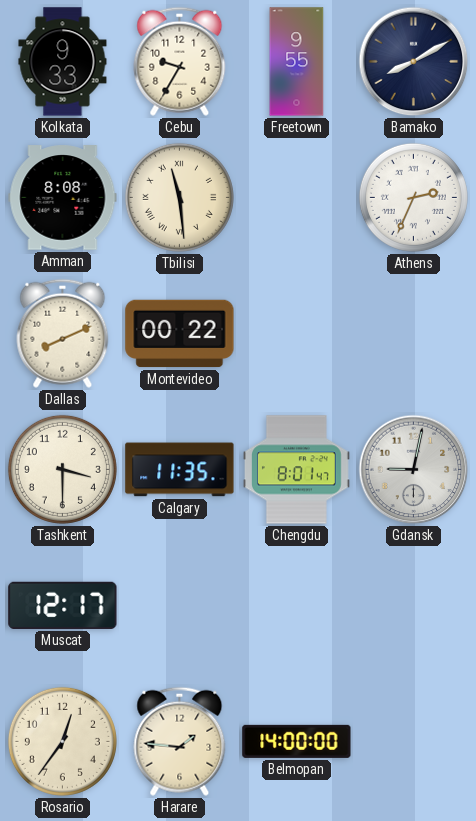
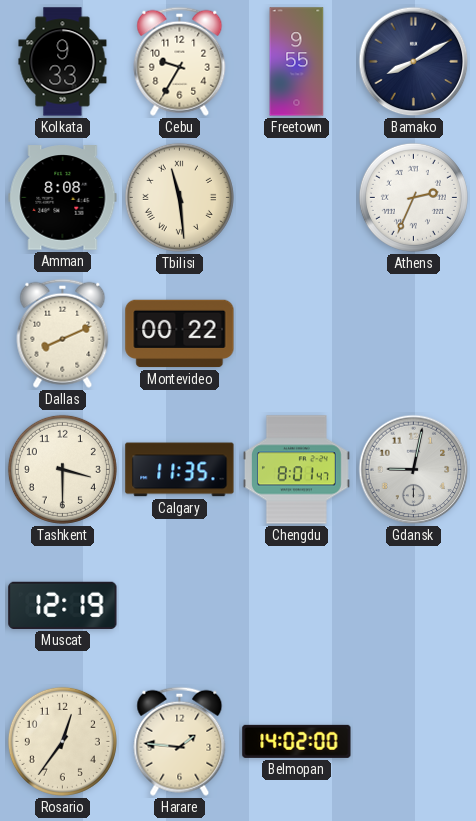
Muscat: 12:17 -> 12:19
Belmopan: 14:00 -> 14:02
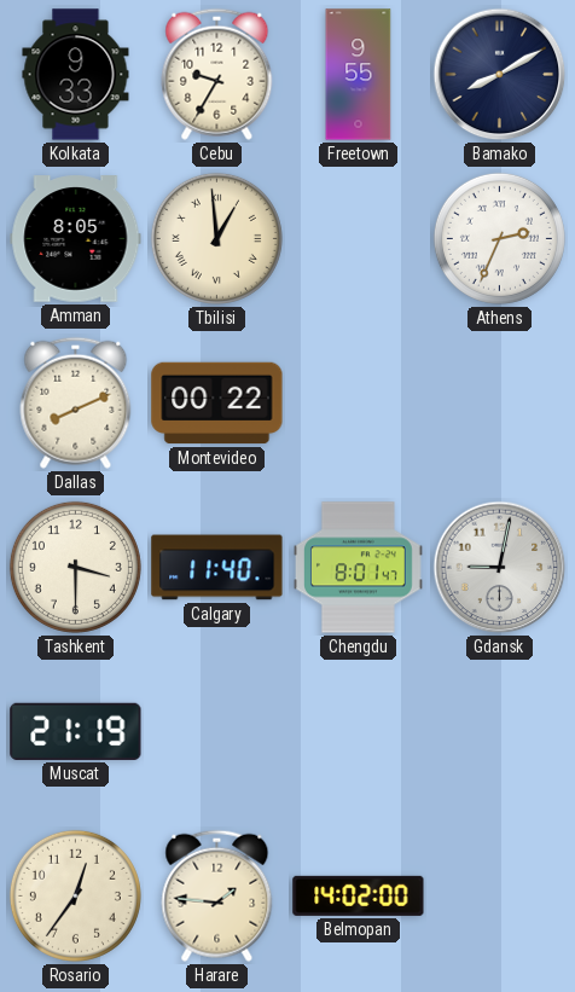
Amman: 8:08 -> 8:05
Tbilisi: 11:29 -> 12:59
Calgary: 11:35 -> 11:40
Muscat: 12:19 -> 21:19
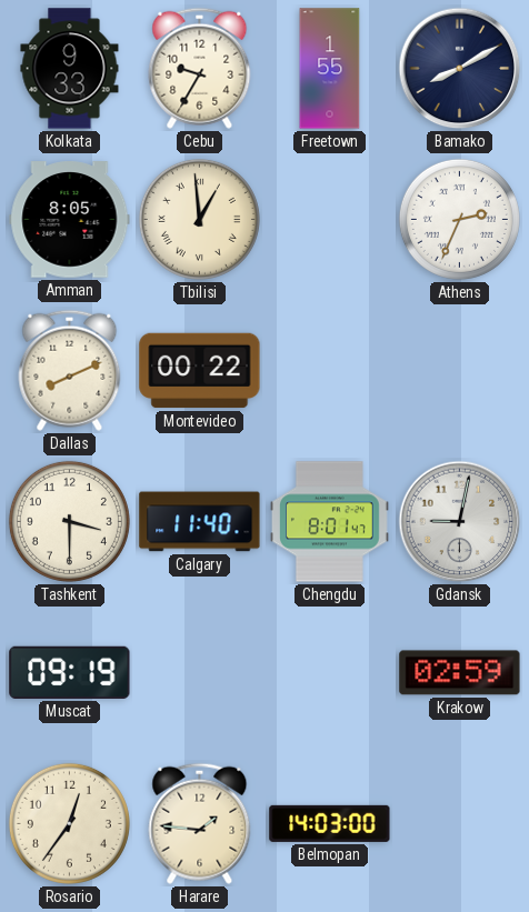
Freetown: 9:55 -> 1:55
Muscat: 21:19 -> 09:19
Krakow: none -> 02:59
Belmopan: 14:02 -> 14:03
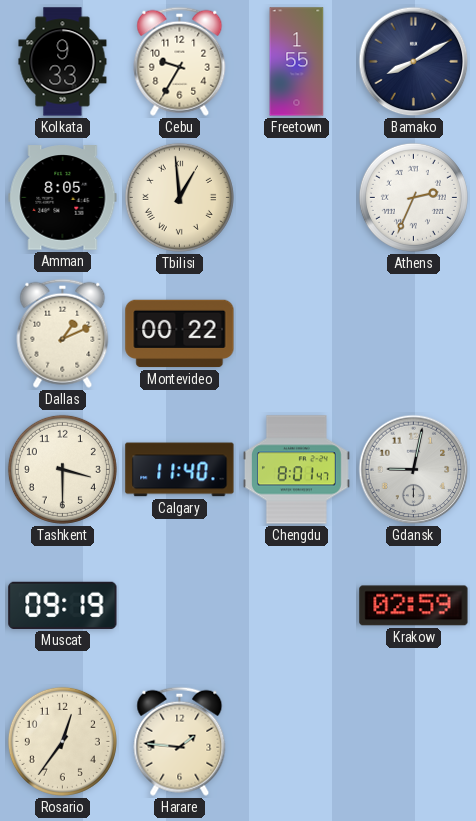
Dallas: 8:11 -> 1:11
Belmopan: 14:03 -> none
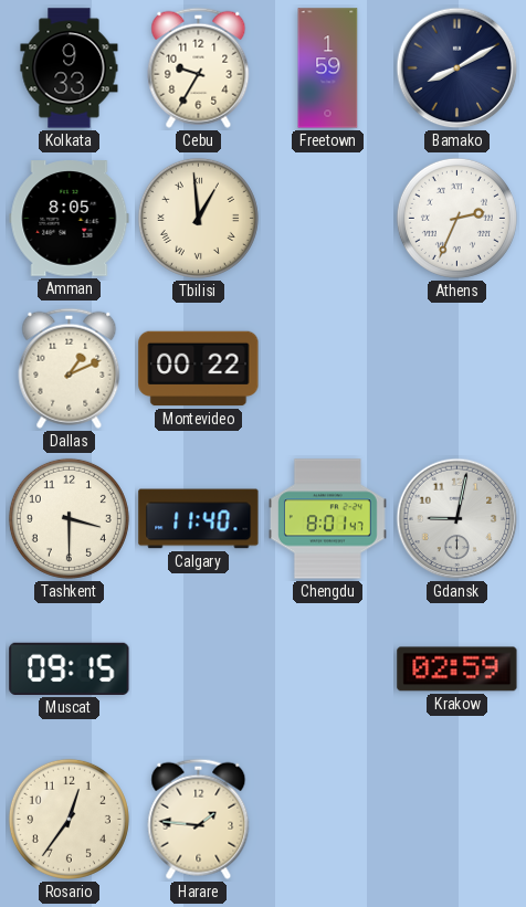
Freetown: 1:55 -> 1:59
Muscat: 09:19 -> 09:15
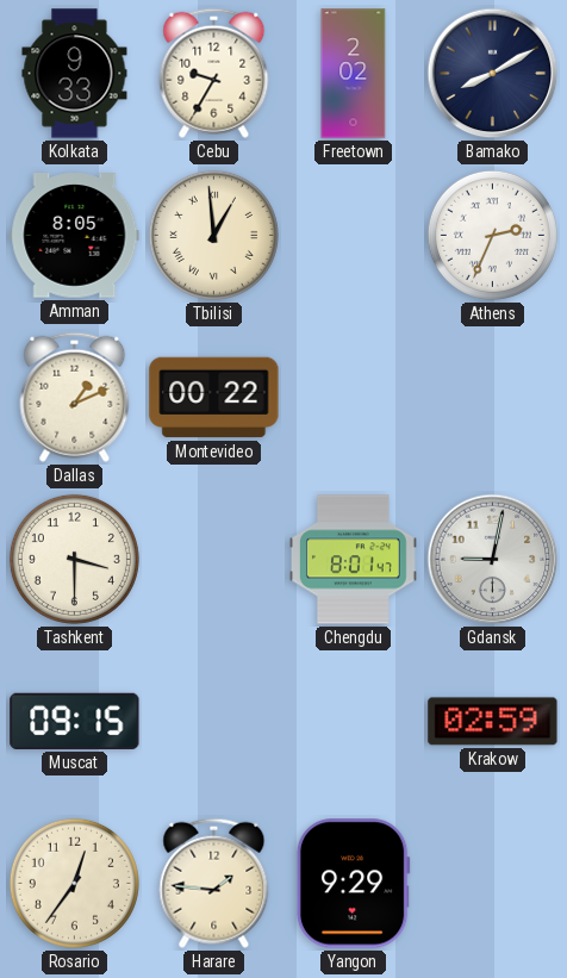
Freetown: 1:59 -> 2:02
Calgary: 11:40 -> none
Yangon: none -> 9:29
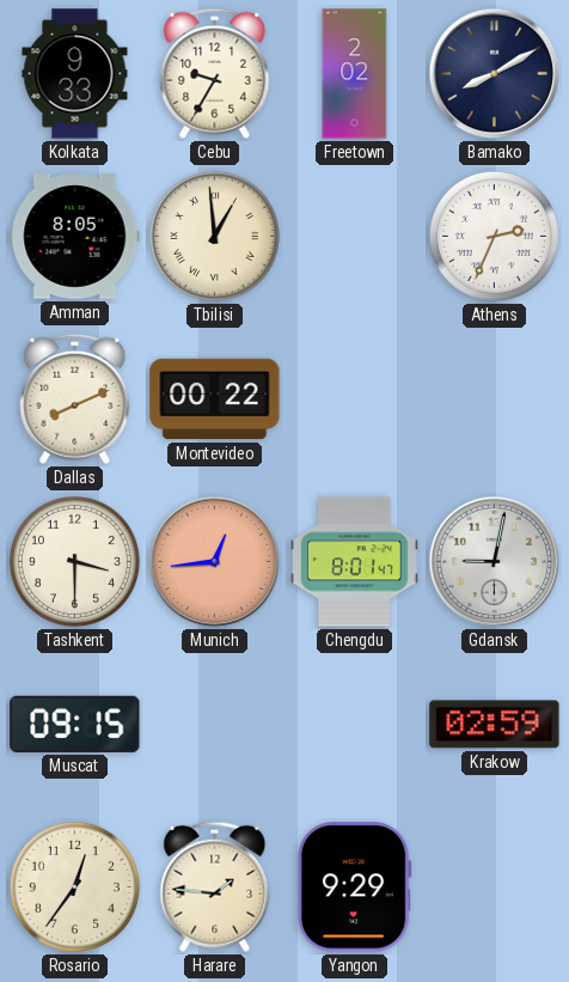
Dallas: 1:11 -> 8:11
Munich: none -> 12:44
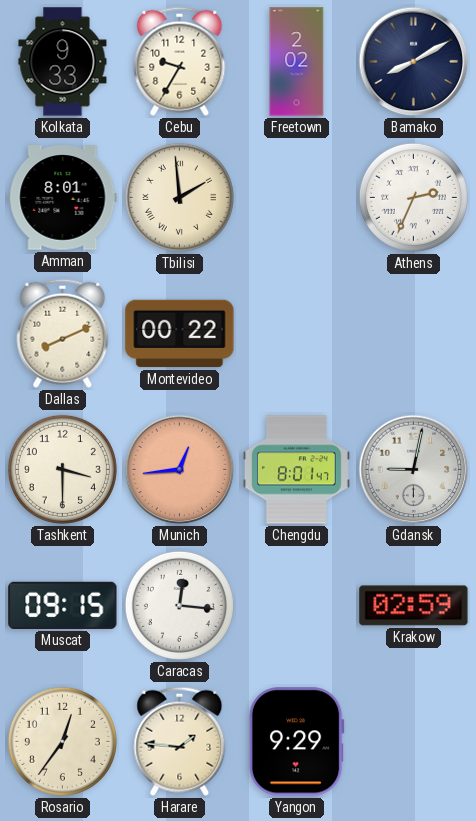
Amman: 8:05 -> 8:01
Tbilisi: 12:59 -> 1:59
Caracas: none -> 12:16
